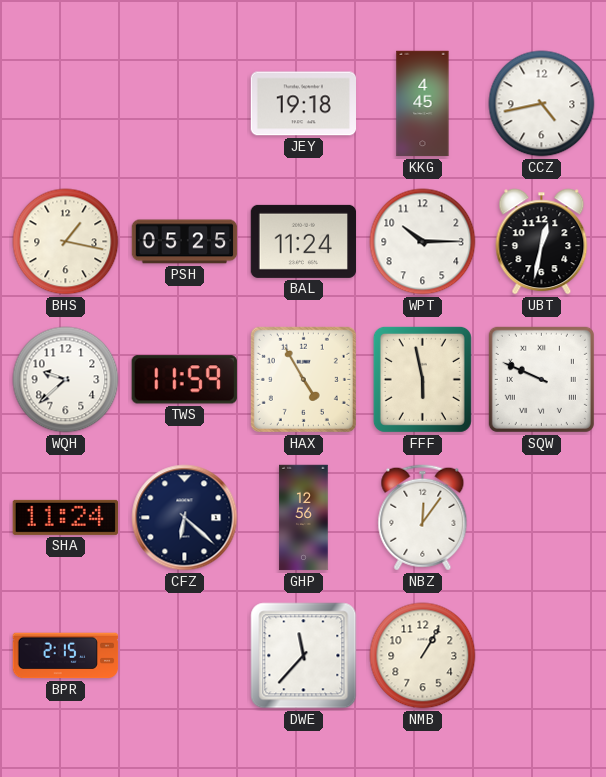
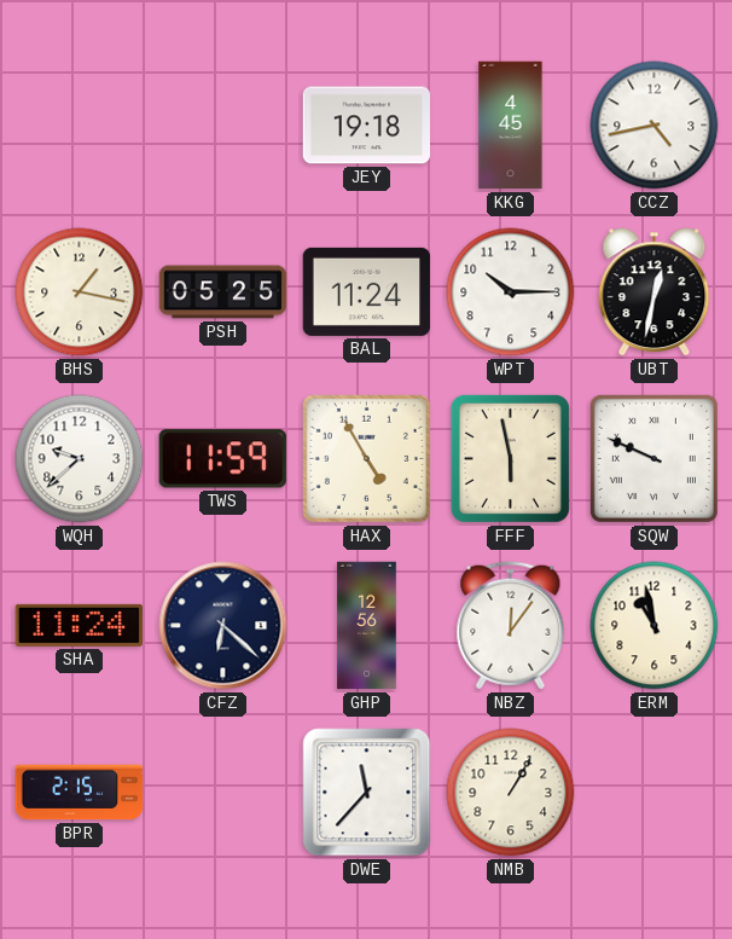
ERM: none -> 10:58
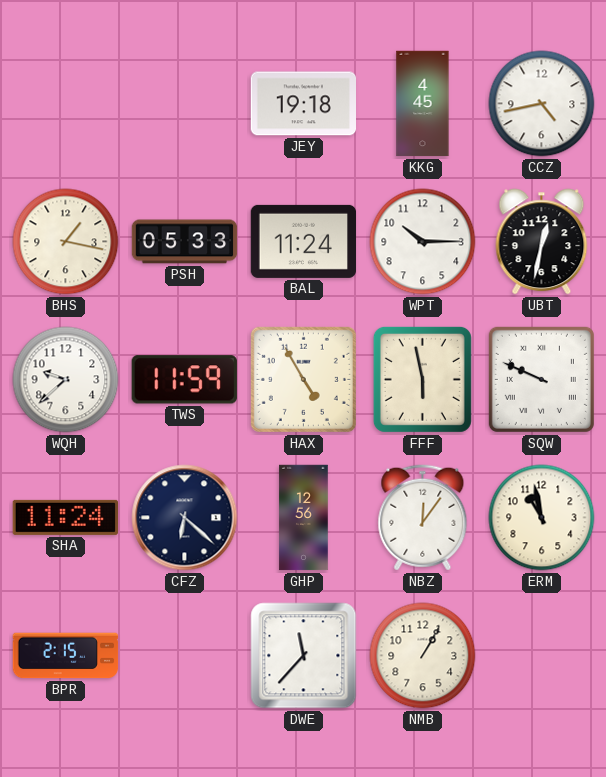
PSH: 05:25 -> 05:33
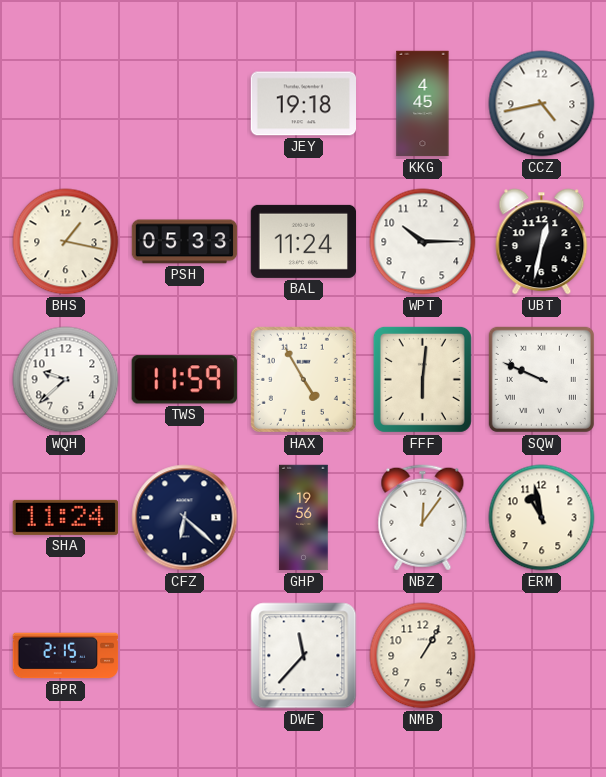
FFF: 5:58 -> 6:01
GHP: 12:56 -> 19:56
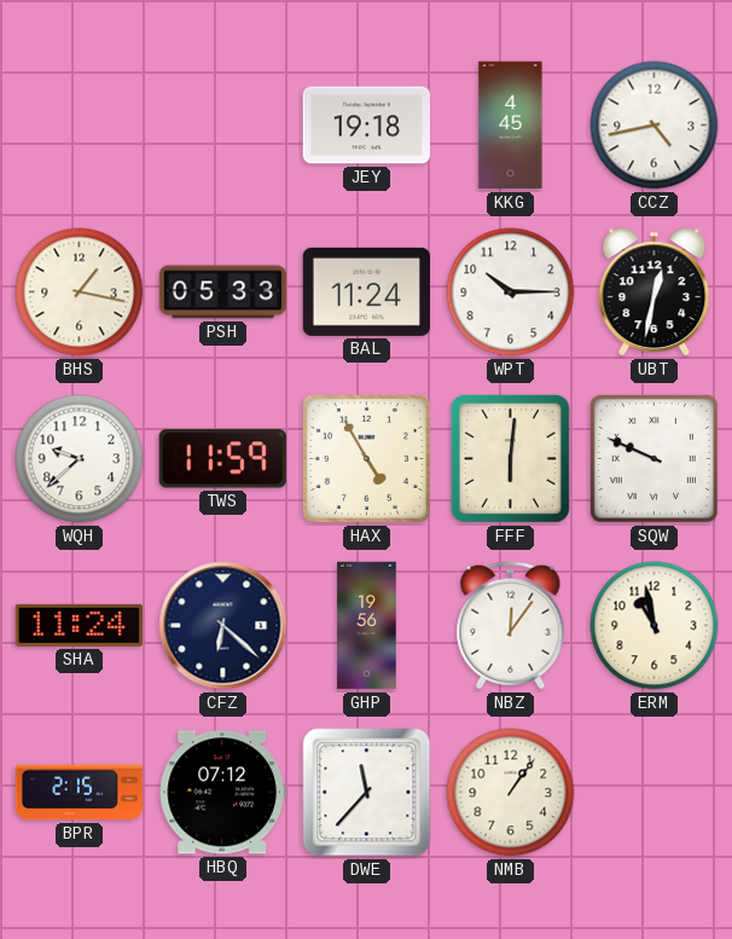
HBQ: none -> 07:12
NMB: 1:05 -> 1:06
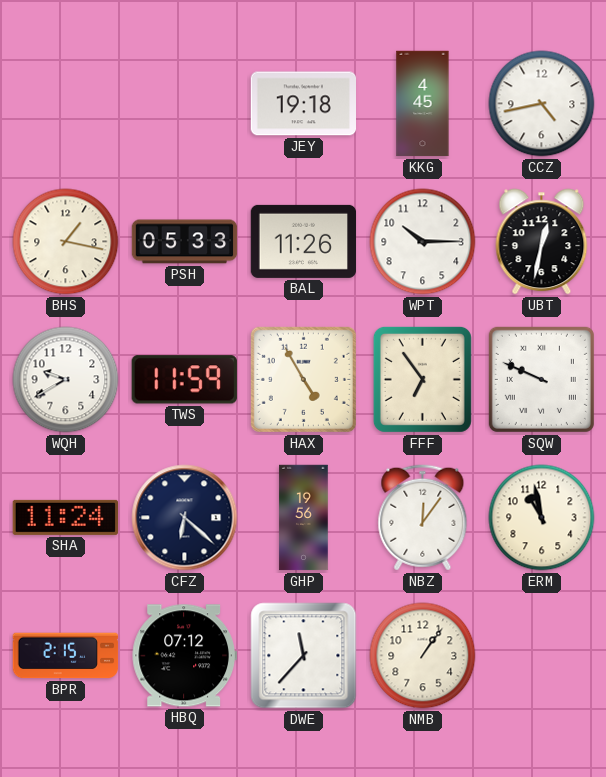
BAL: 11:24 -> 11:26
WQH: 9:38 -> 9:40
FFF: 6:01 -> 6:54
